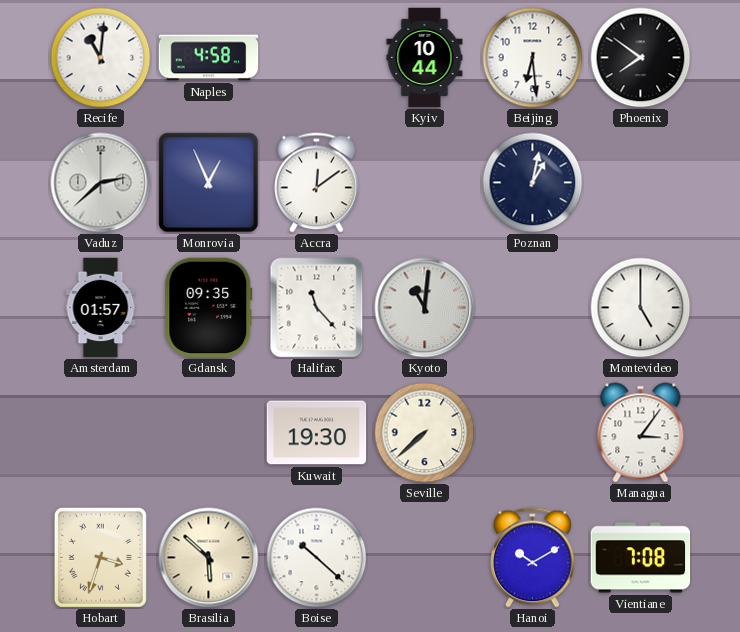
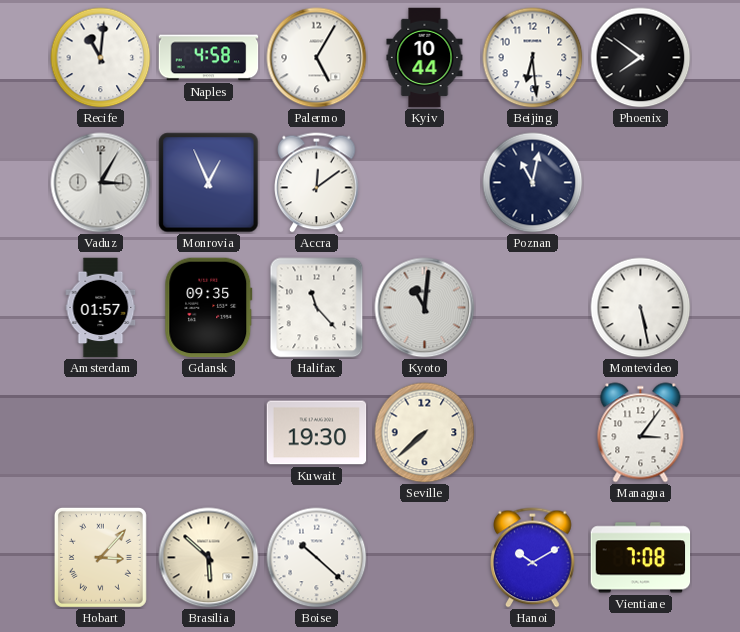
Palermo: none -> 5:05
Vaduz: 2:38 -> 3:05
Poznan: 1:02 -> 11:02
Montevideo: 5:00 -> 5:28
Hobart: 3:33 -> 3:07
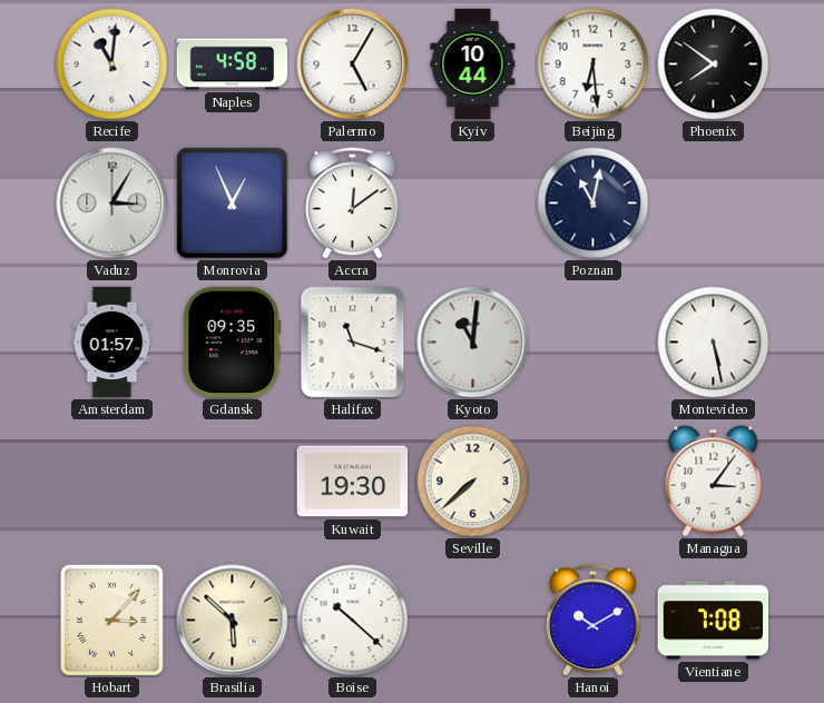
Halifax: 11:23 -> 11:18
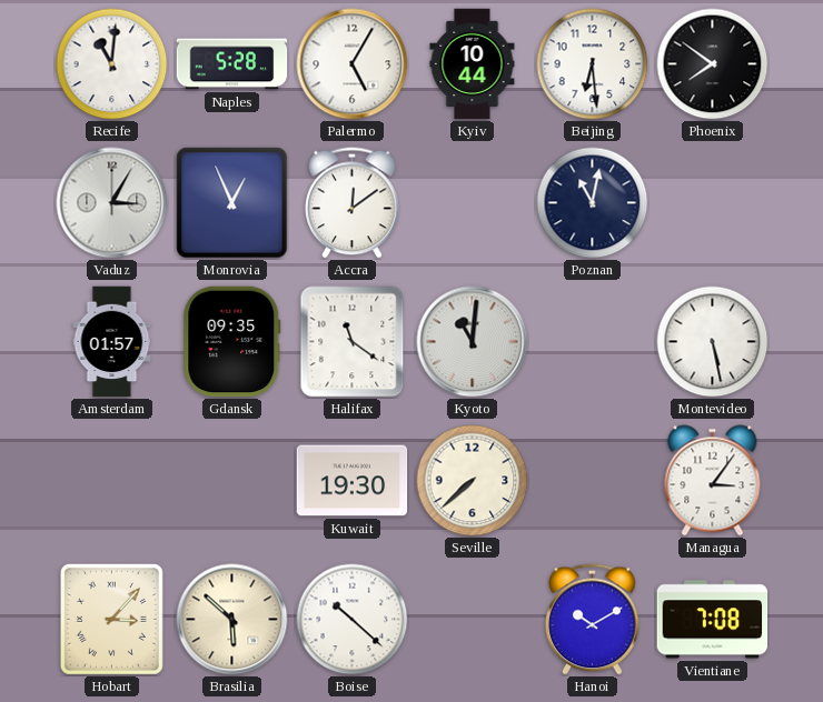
Naples: 4:58 -> 5:28
Halifax: 11:18 -> 11:21
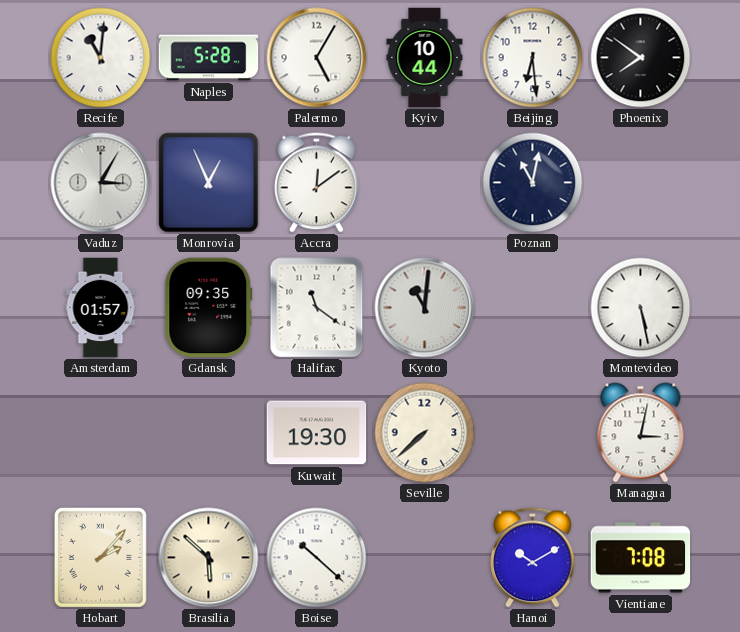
Managua: 3:06 -> 3:02
Hobart: 3:07 -> 2:07
